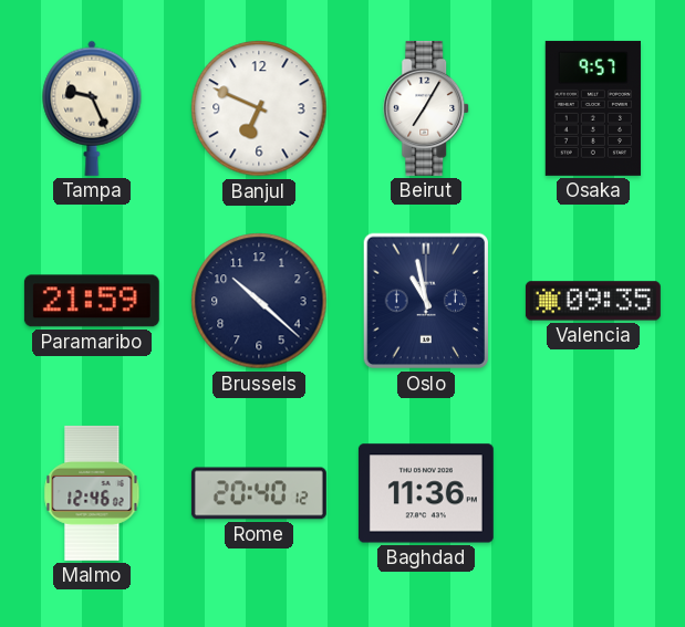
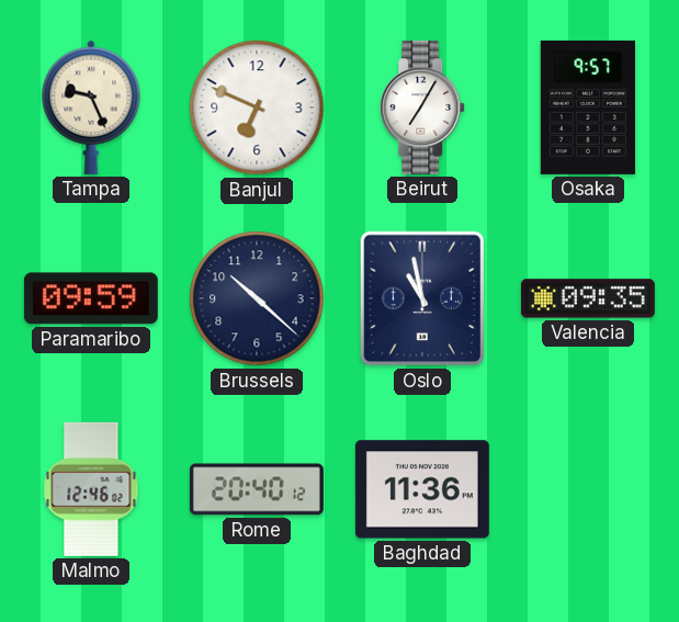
Paramaribo: 21:59 -> 09:59
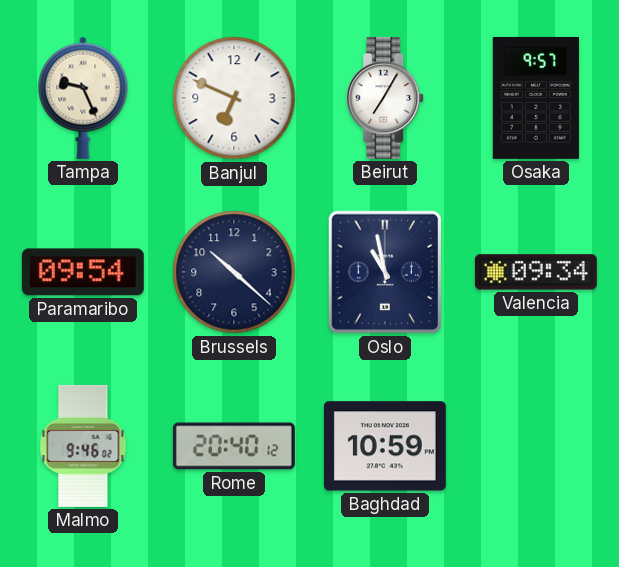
Paramaribo: 09:59 -> 09:54
Valencia: 09:35 -> 09:34
Malmo: 12:46 -> 9:46
Baghdad: 11:36 -> 10:59
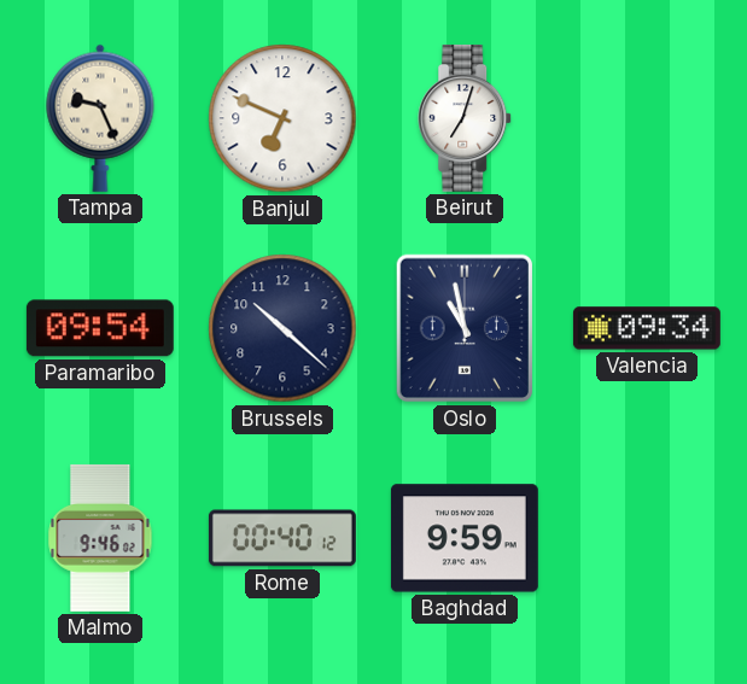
Beirut: 7:05 -> 7:03
Osaka: 9:57 -> none
Rome: 20:40 -> 00:40
Baghdad: 10:59 -> 9:59
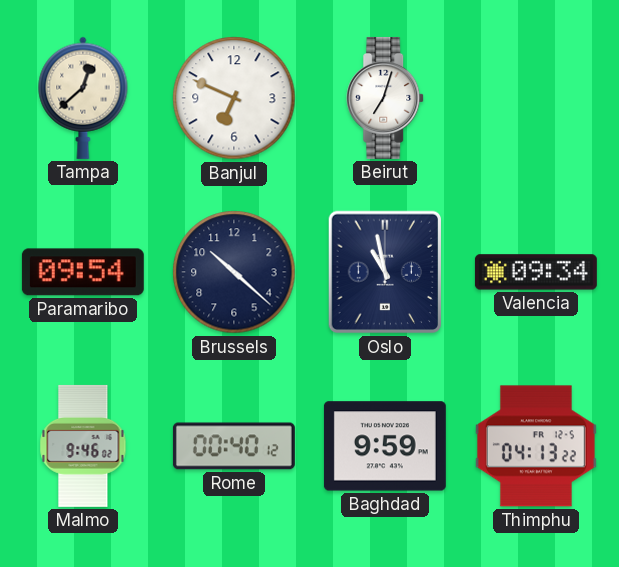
Tampa: 9:26 -> 12:38
Thimphu: none -> 04:13
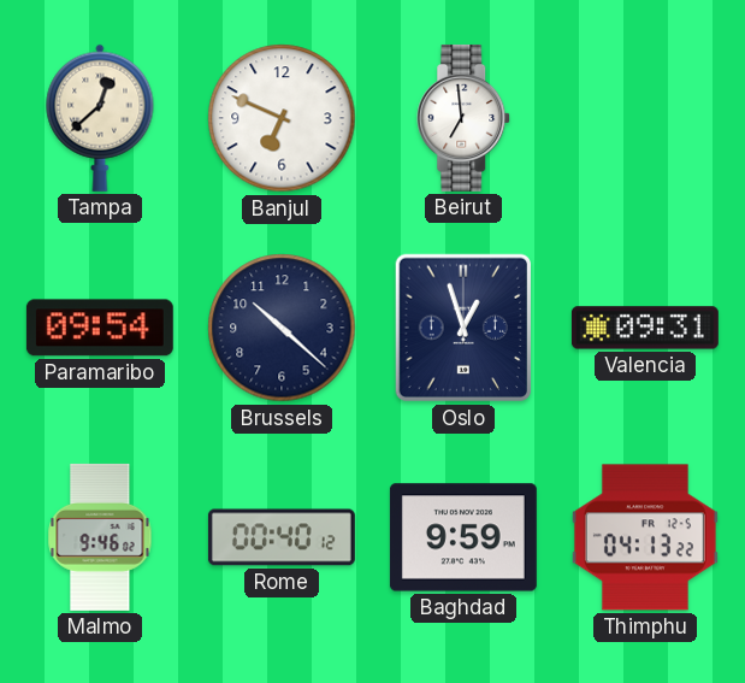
Beirut: 7:03 -> 6:59
Oslo: 10:58 -> 12:57
Valencia: 09:34 -> 09:31
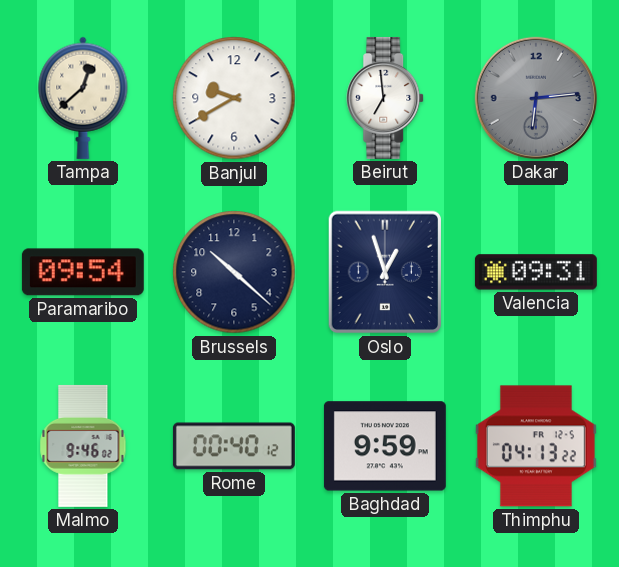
Banjul: 6:49 -> 9:40
Dakar: none -> 6:14
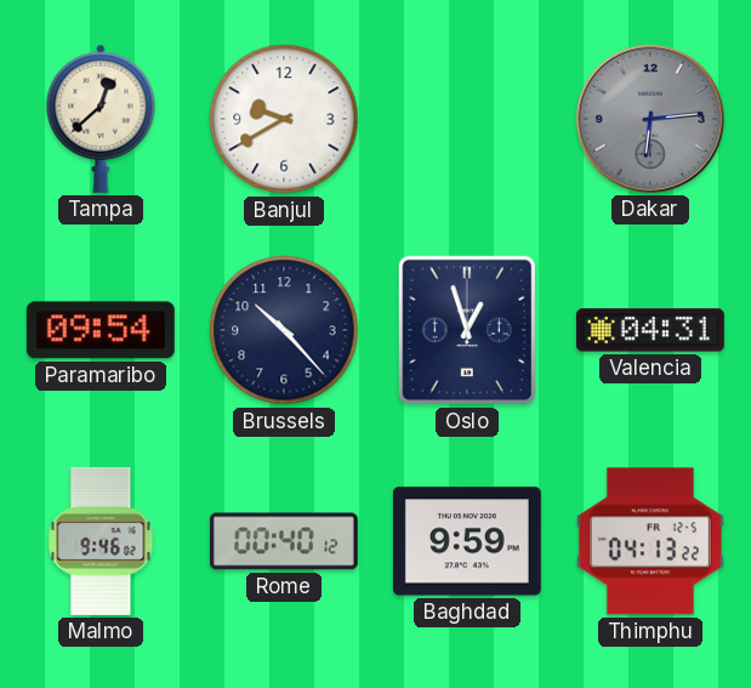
Beirut: 6:59 -> none
Brussels: 10:22 -> 10:23
Valencia: 09:31 -> 04:31
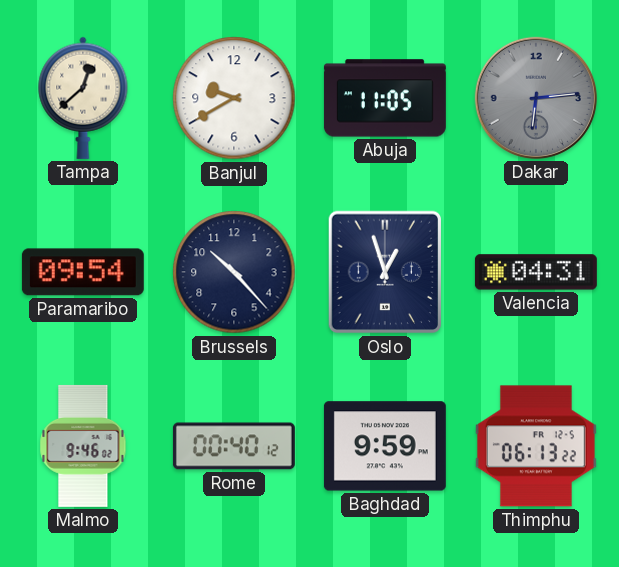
Abuja: none -> 11:05
Thimphu: 04:13 -> 06:13
